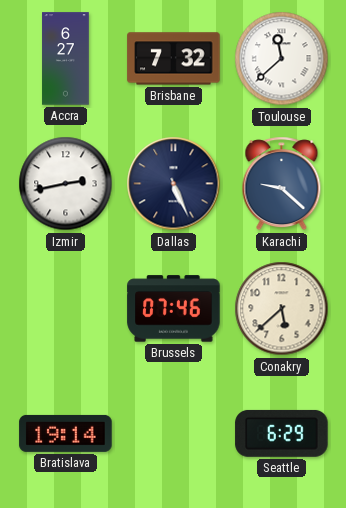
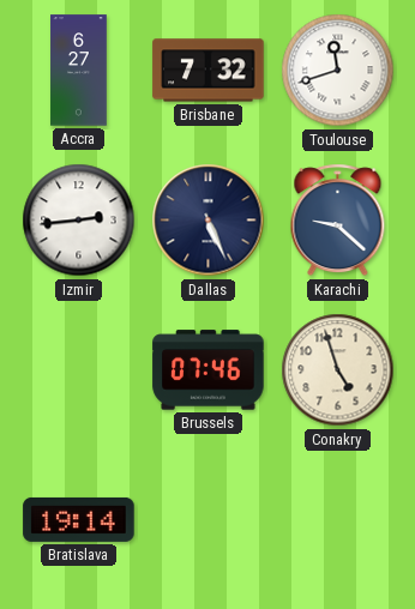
Toulouse: 11:38 -> 11:42
Izmir: 2:43 -> 2:44
Conakry: 5:38 -> 4:57
Seattle: 6:29 -> none
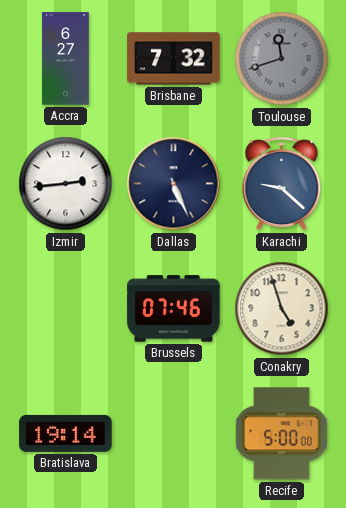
Toulouse dial: white -> grey
Recife: none -> 5:00
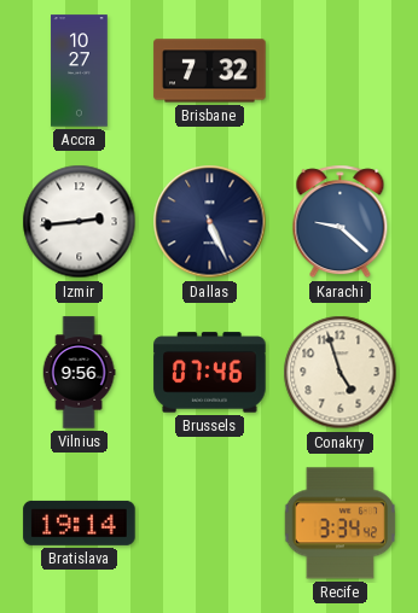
Accra: 6:27 -> 10:27
Toulouse: 11:42 -> none
Vilnius: none -> 9:56
Recife: 5:00 -> 3:34
